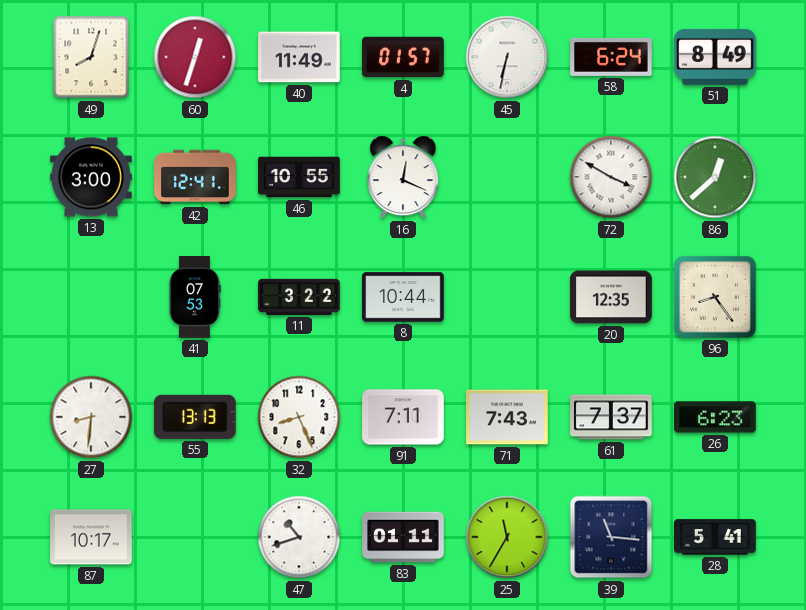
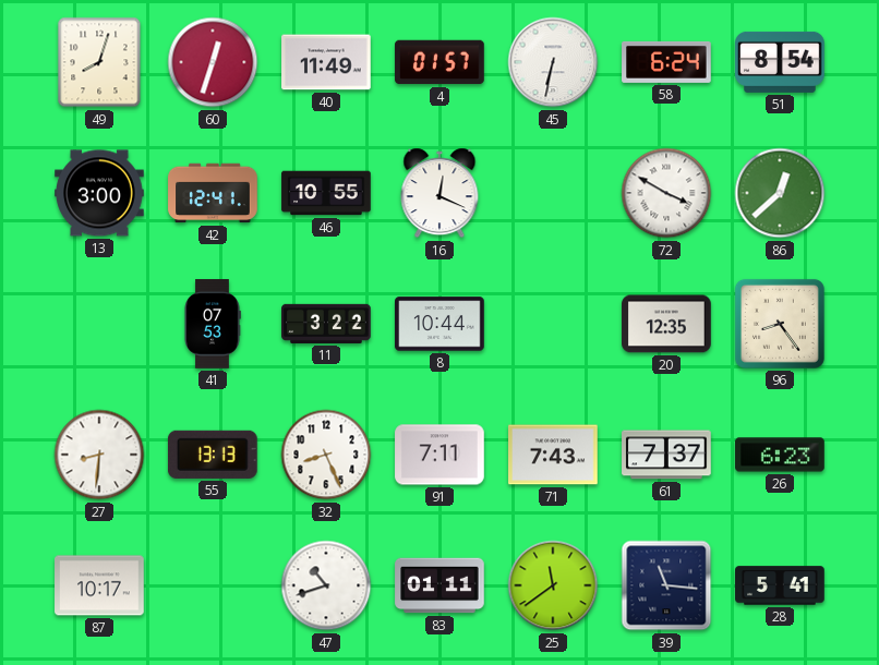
51: 8:49 -> 8:54
25: 11:35 -> 11:39
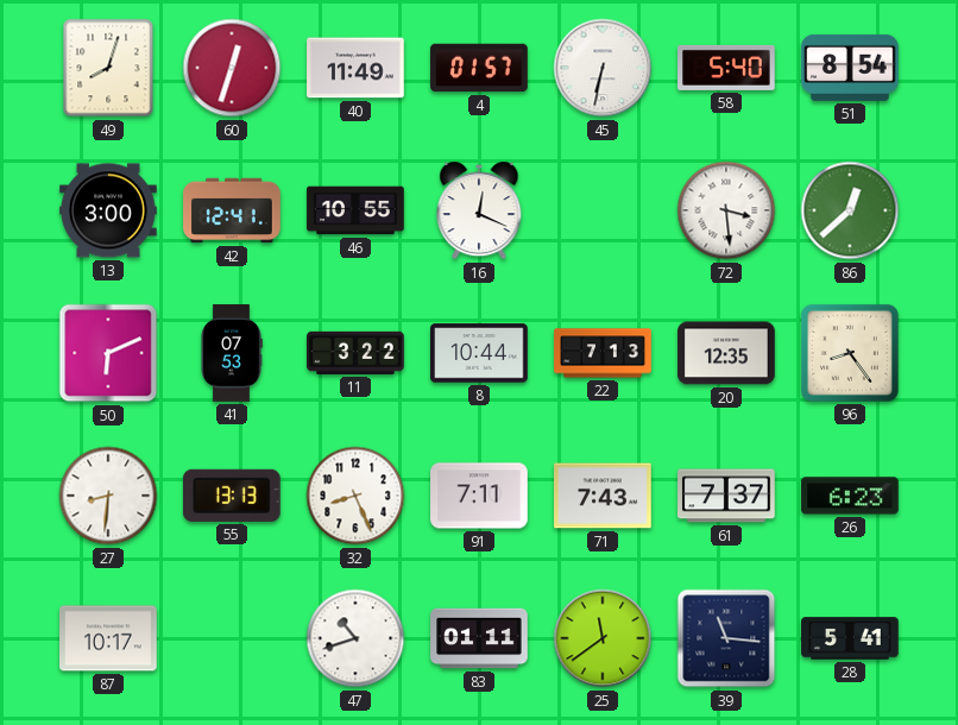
58: 6:24 -> 5:40
72: 3:50 -> 3:29
50: none -> 6:11
22: none -> 7:13
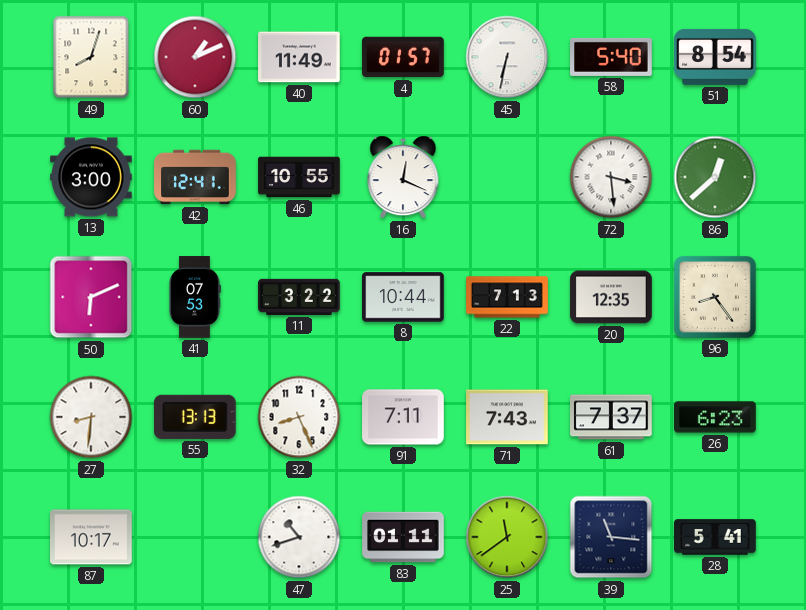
60: 12:33 -> 1:11
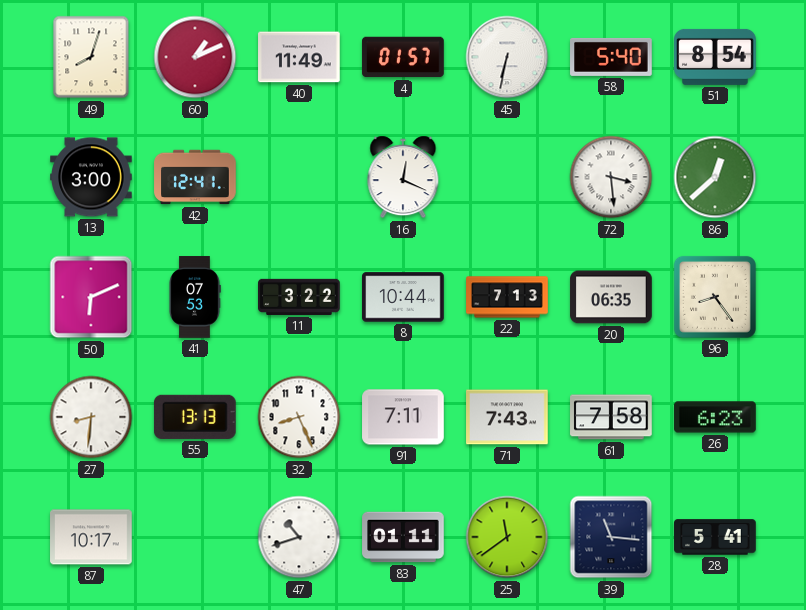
46: 10:55 -> none
20: 12:35 -> 06:35
61: 7:37 -> 7:58
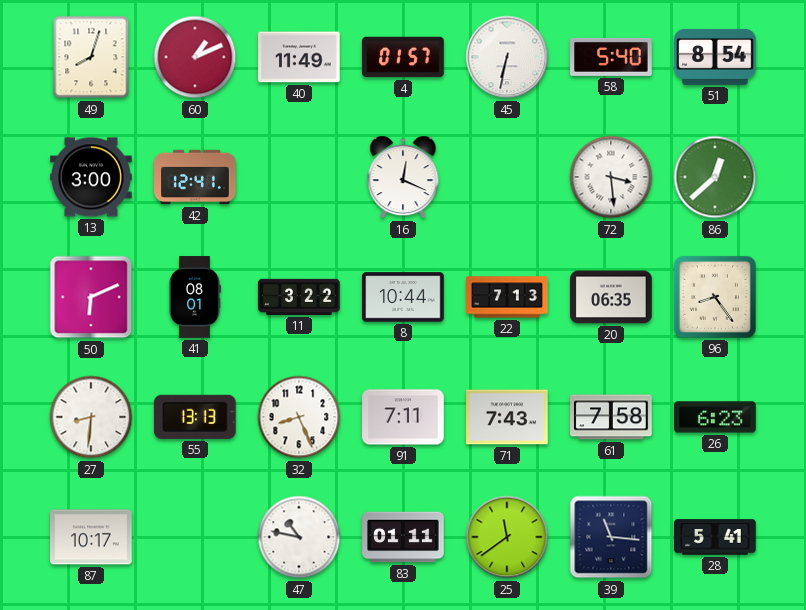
41: 07:53 -> 08:01
47: 10:42 -> 10:47
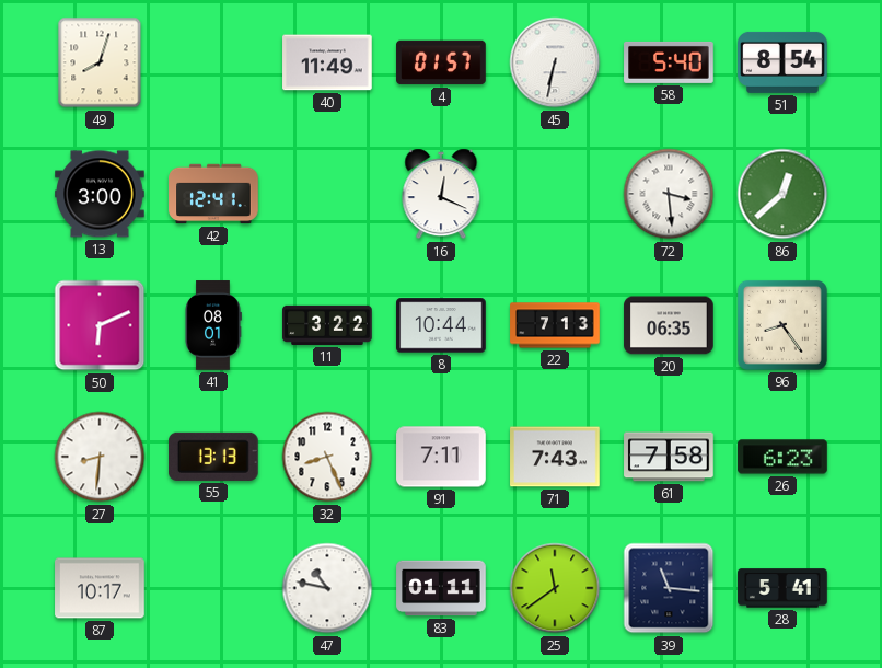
60: 1:11 -> none
